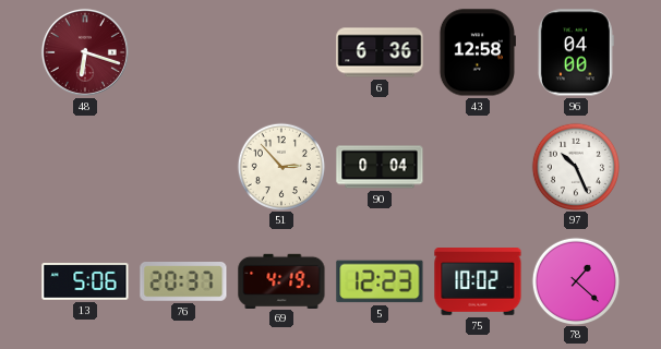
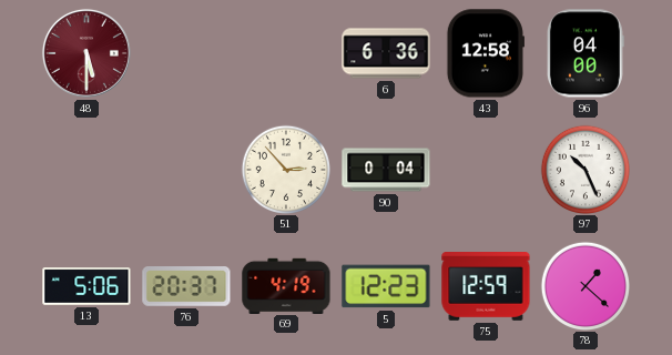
48: 6:18 -> 5:30
75: 10:02 -> 12:59
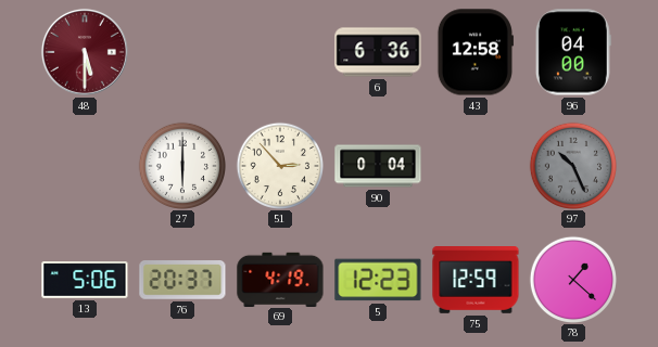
27: none -> 6:00
97 dial: white -> grey
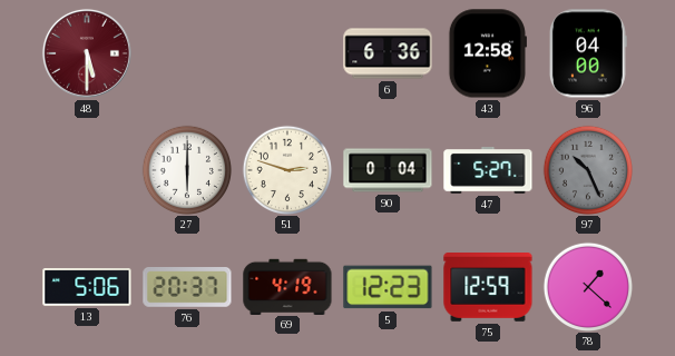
51: 2:53 -> 2:48
47: none -> 5:27
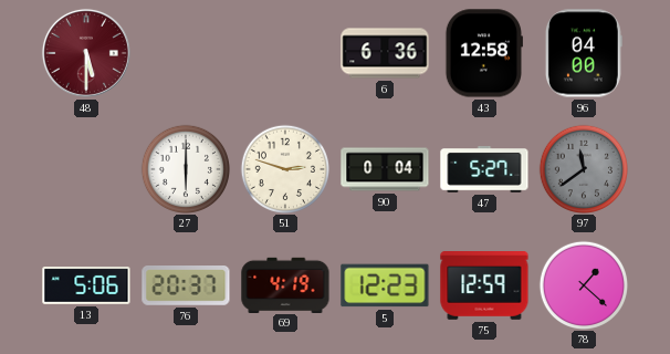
97: 10:26 -> 11:39
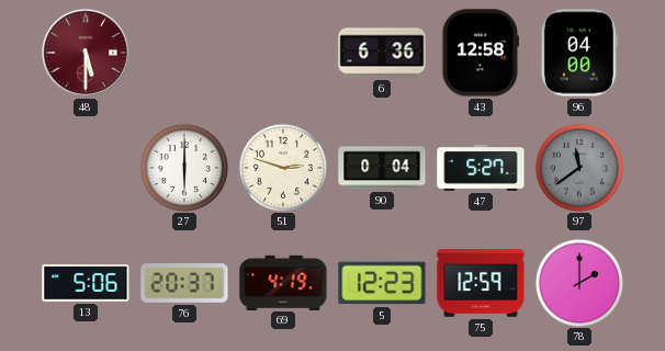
78: 1:22 -> 2:00
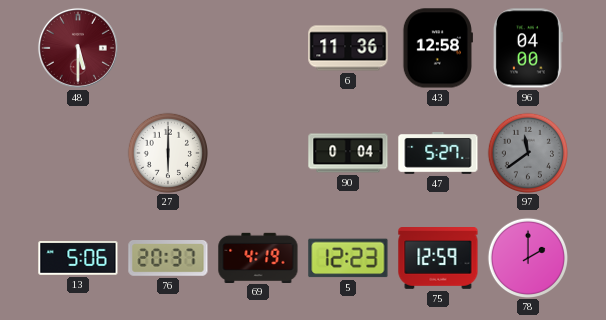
6: 6:36 -> 11:36
51: 2:48 -> none
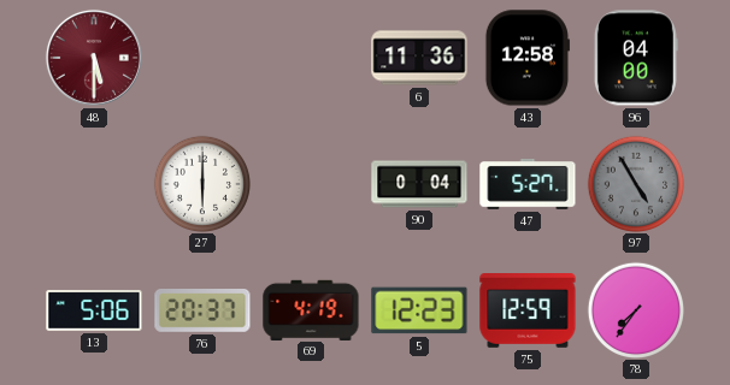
97: 11:39 -> 4:55
78: 2:00 -> 7:36
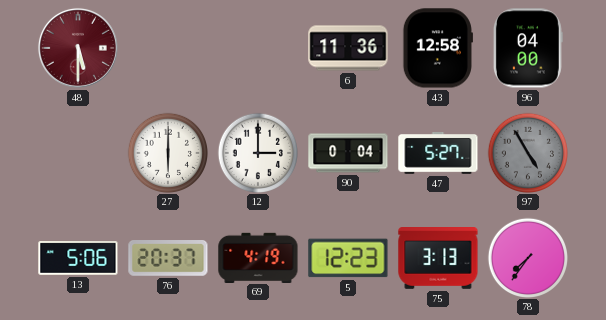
12: none -> 3:00
75: 12:59 -> 3:13
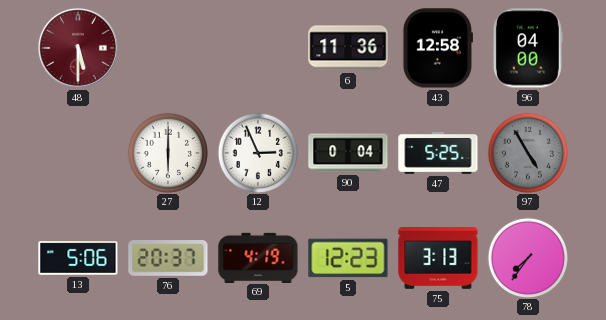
12: 3:00 -> 2:56
47: 5:27 -> 5:25
